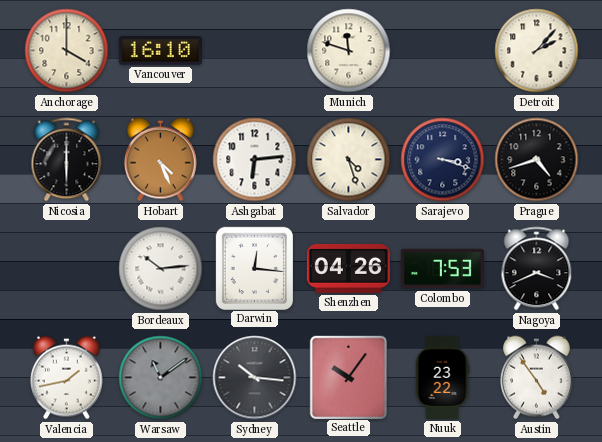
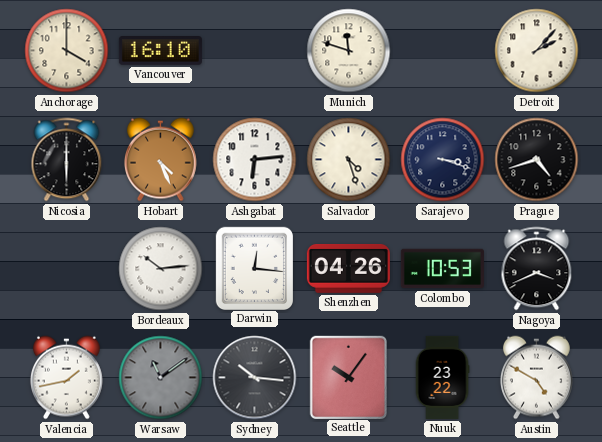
Colombo: 7:53 -> 10:53
Austin: 4:54 -> 4:50
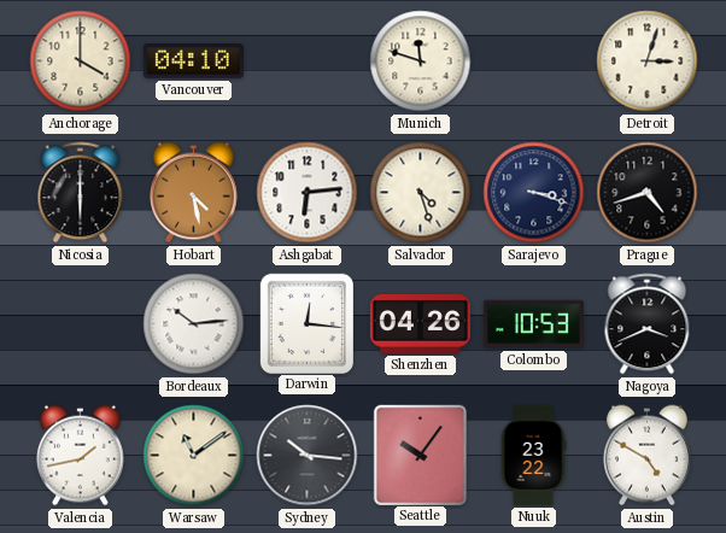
Vancouver: 16:10 -> 04:10
Detroit: 2:07 -> 3:03
Hobart: 4:26 -> 4:28
Warsaw dial: grey -> cream
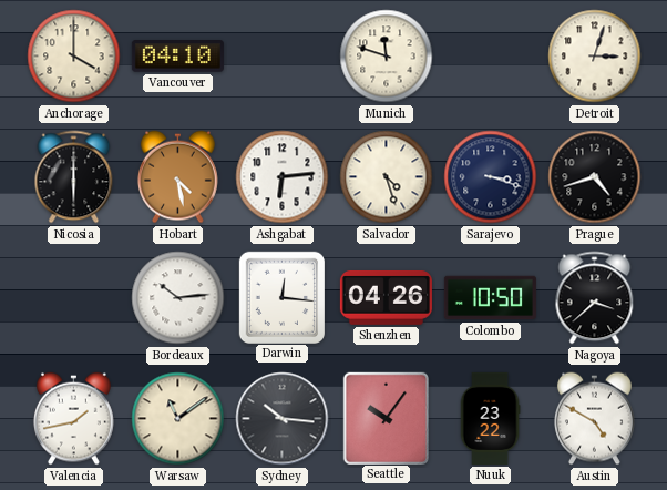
Colombo: 10:53 -> 10:50
Nagoya: 3:41 -> 3:38
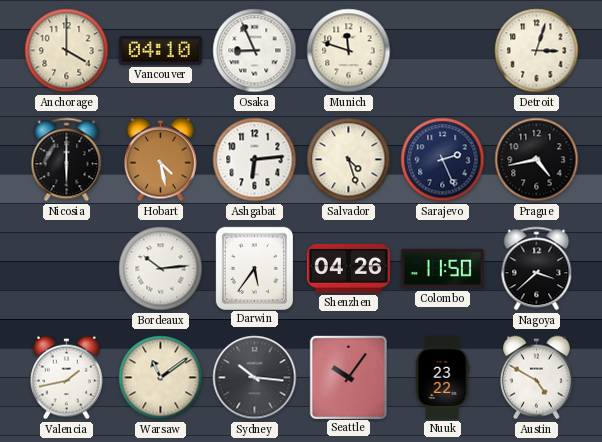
Osaka: none -> 8:56
Sarajevo: 3:18 -> 2:26
Prague: 4:42 -> 4:43
Darwin: 12:16 -> 5:36
Colombo: 10:50 -> 11:50
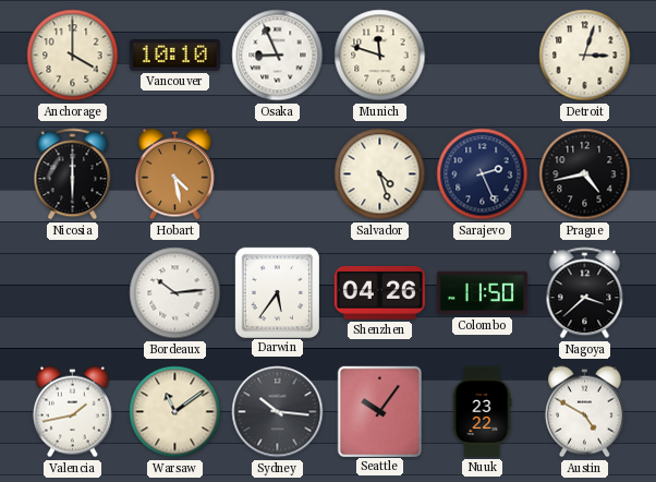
Vancouver: 04:10 -> 10:10
Ashgabat: 6:14 -> none
